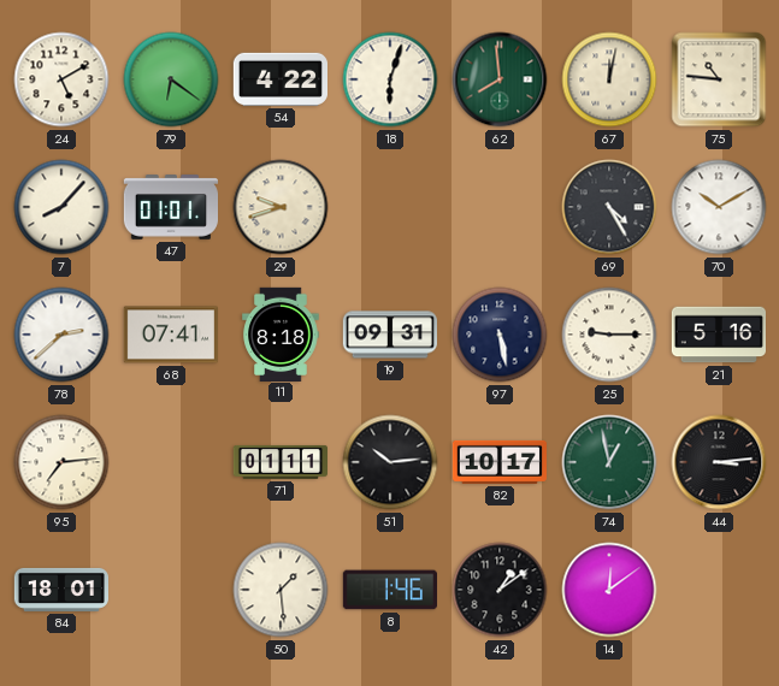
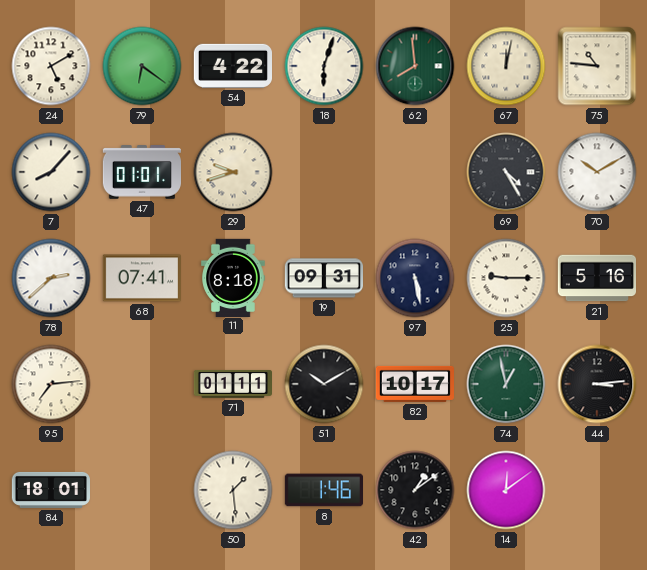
51: 10:14 -> 10:10
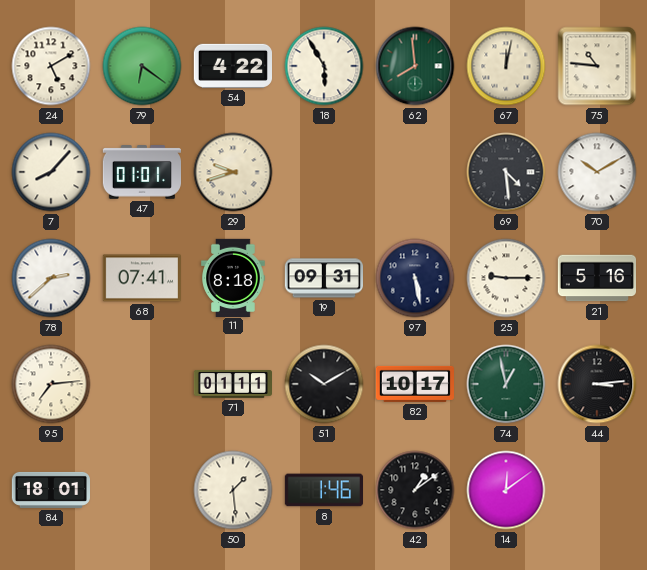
18: 6:03 -> 5:55
69: 4:25 -> 4:29
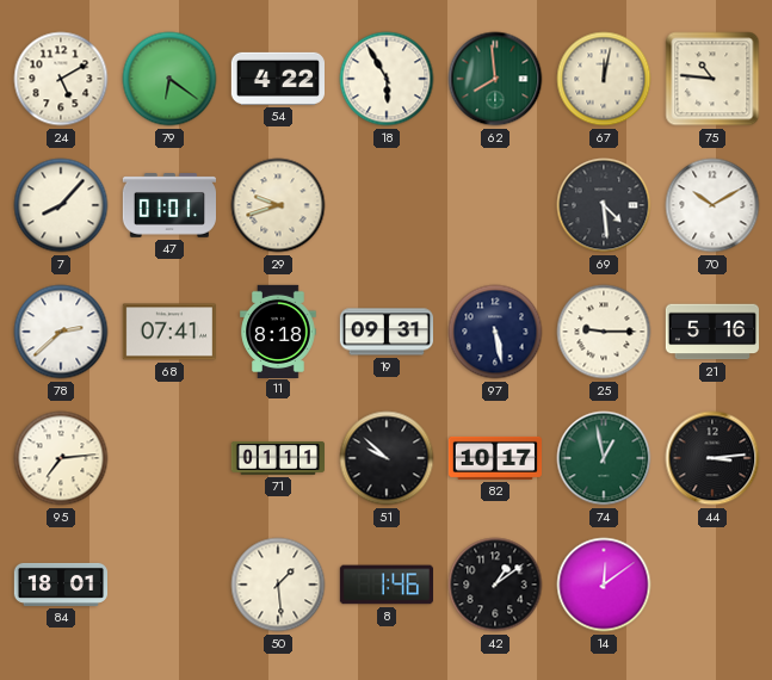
51: 10:10 -> 9:52
